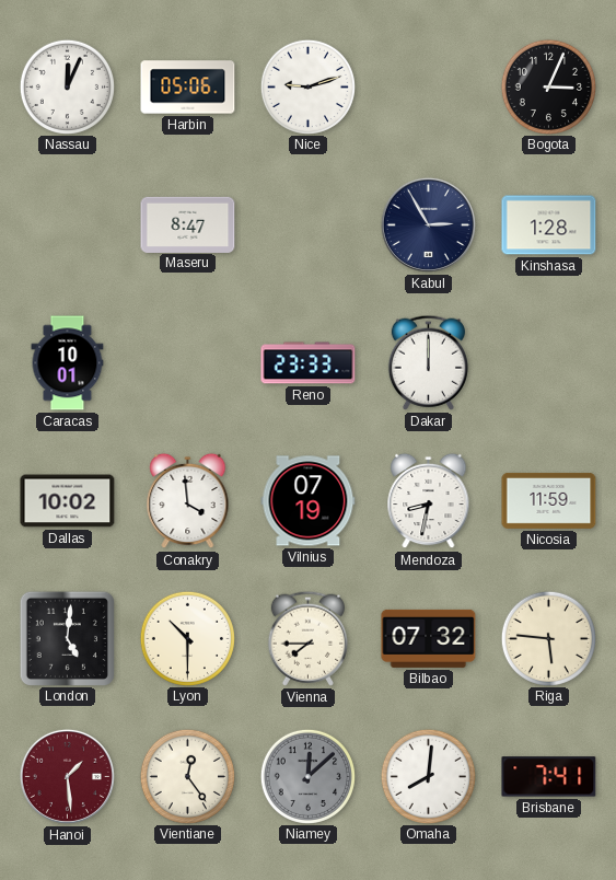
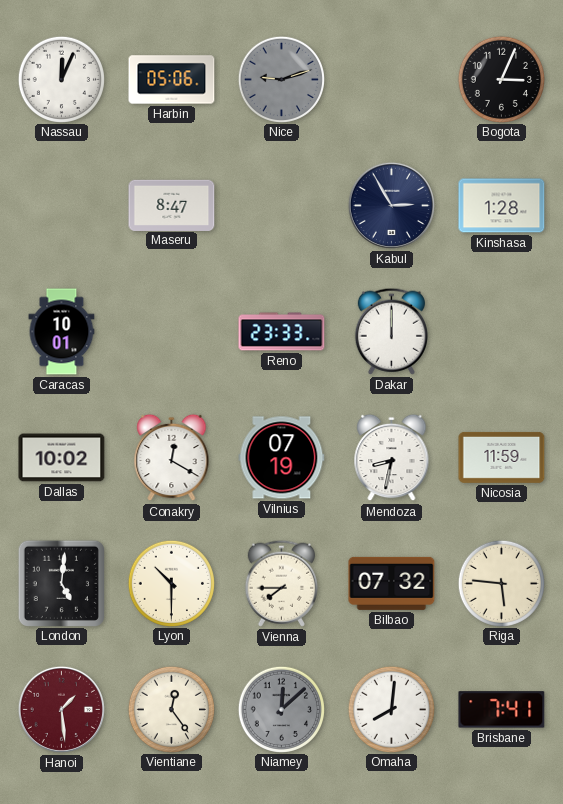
Nice dial: white -> grey
Conakry: 3:59 -> 12:20
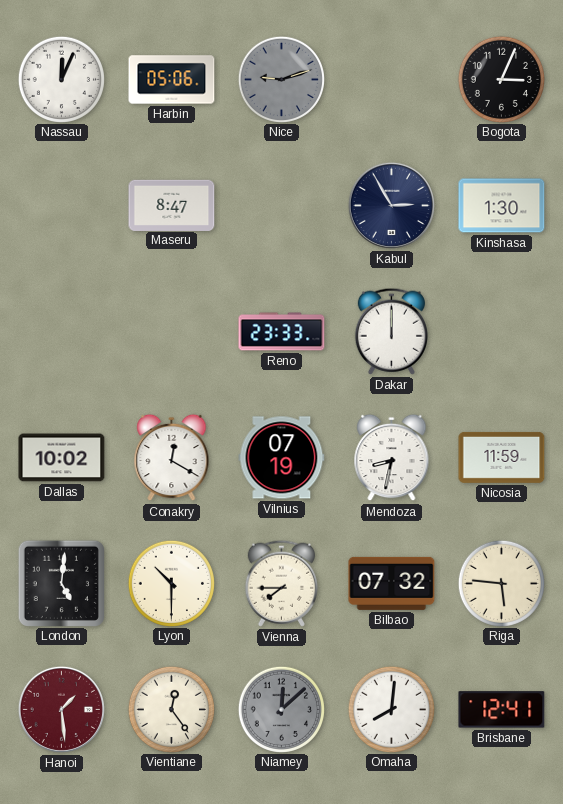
Kinshasa: 1:28 -> 1:30
Caracas: 10:01 -> none
Brisbane: 7:41 -> 12:41
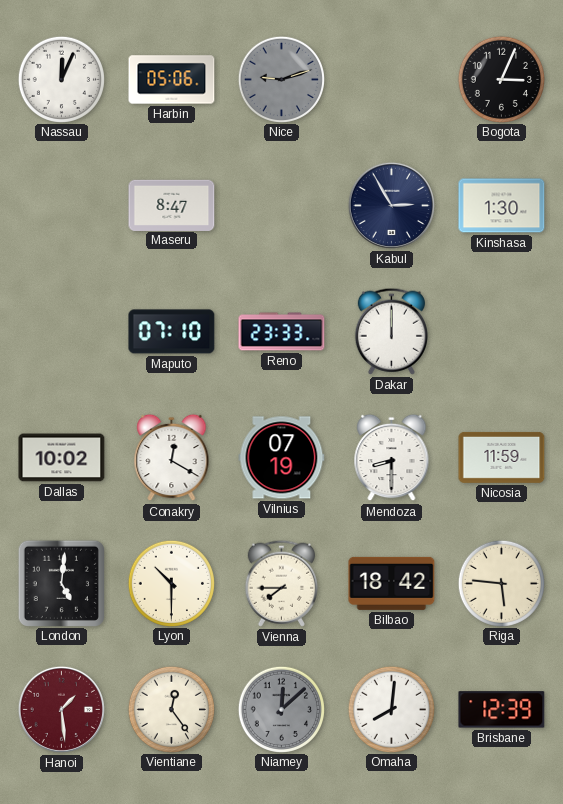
Maputo: none -> 07:10
Mendoza: 8:32 -> 8:30
Bilbao: 07:32 -> 18:42
Brisbane: 12:41 -> 12:39
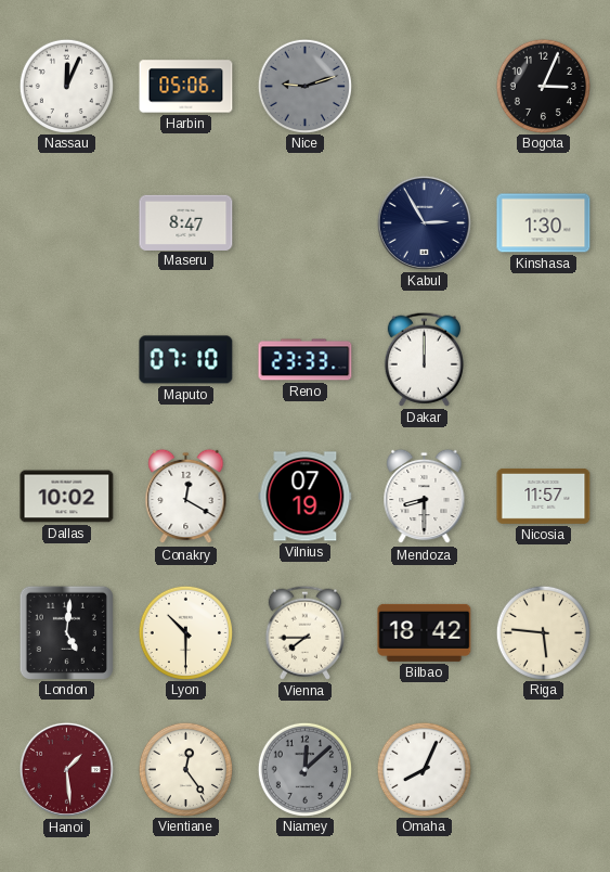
Nicosia: 11:59 -> 11:57
Omaha: 8:01 -> 8:04
Brisbane: 12:39 -> none
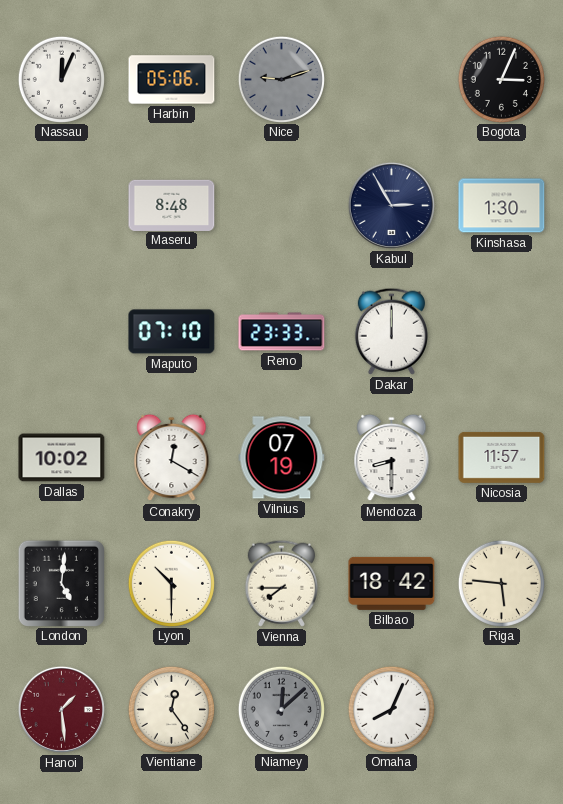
Maseru: 8:47 -> 8:48
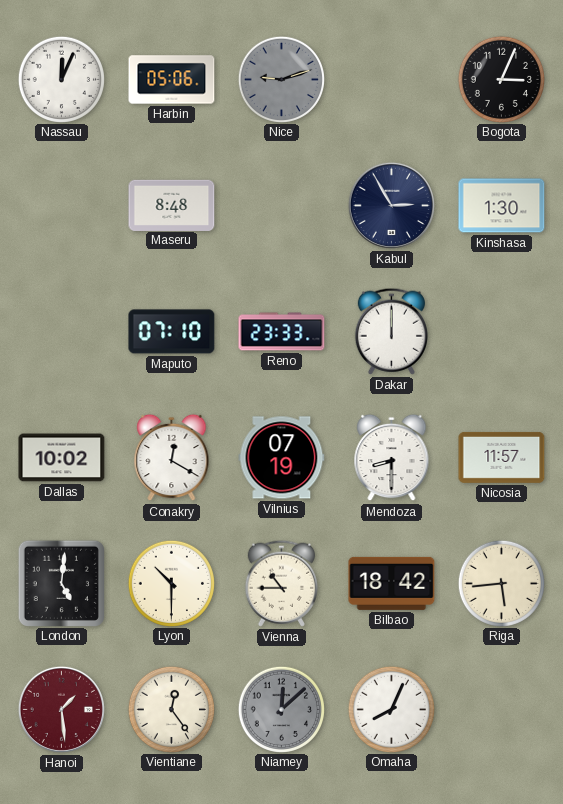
Vienna: 7:45 -> 10:45
Riga: 5:46 -> 5:44
